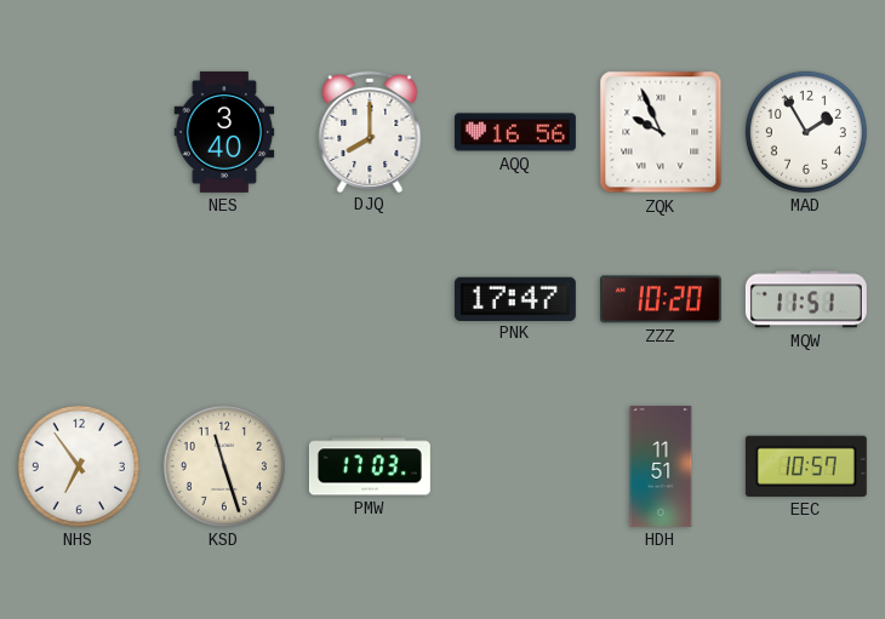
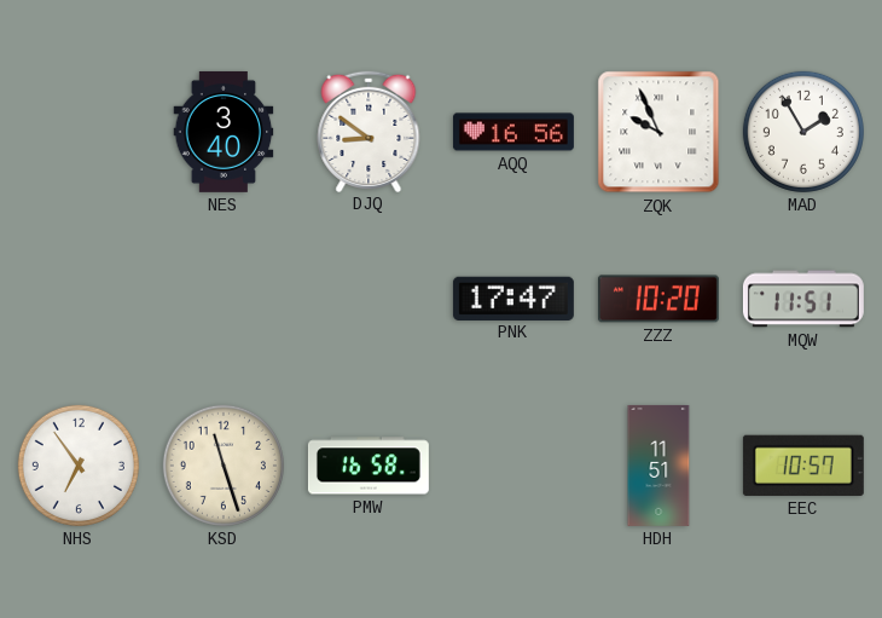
DJQ: 8:00 -> 8:51
PMW: 17:03 -> 16:58
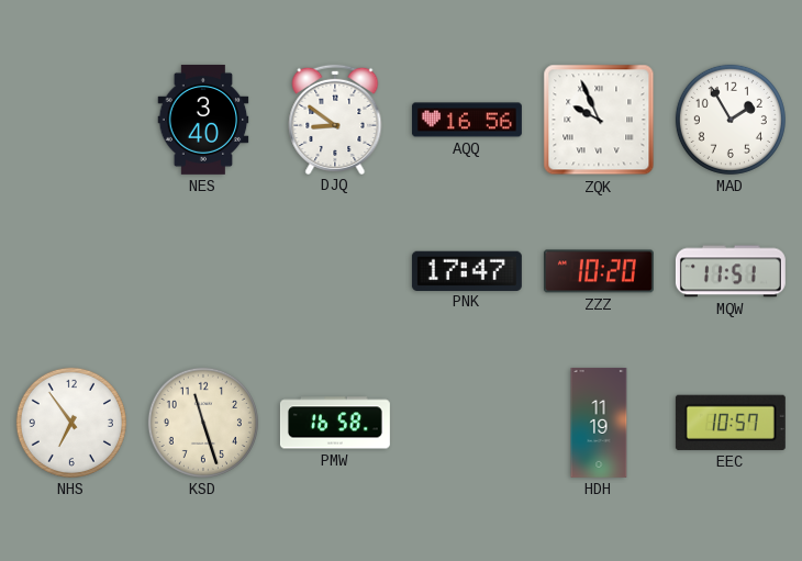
HDH: 11:51 -> 11:19
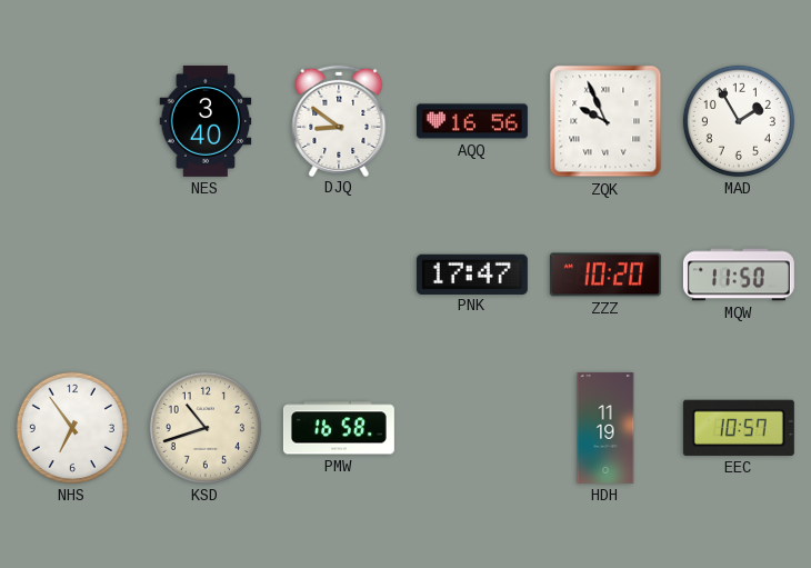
MQW: 11:51 -> 11:50
KSD: 11:27 -> 10:42
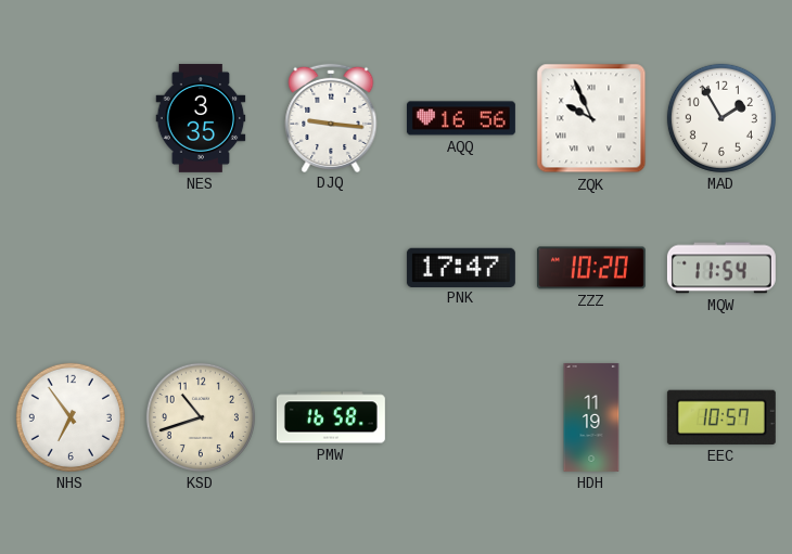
NES: 3:40 -> 3:35
DJQ: 8:51 -> 9:16
MQW: 11:50 -> 11:54
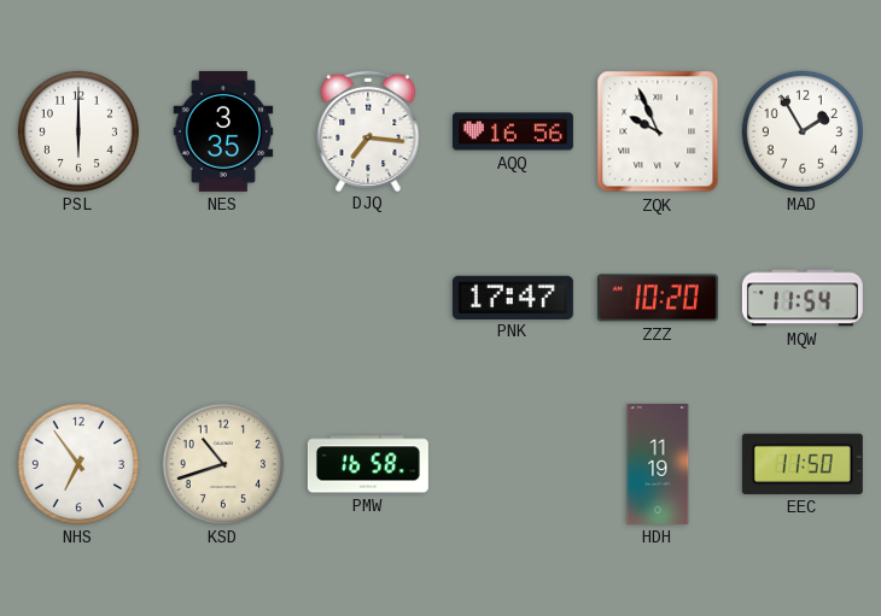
PSL: none -> 6:00
DJQ: 9:16 -> 7:16
EEC: 10:57 -> 11:50
